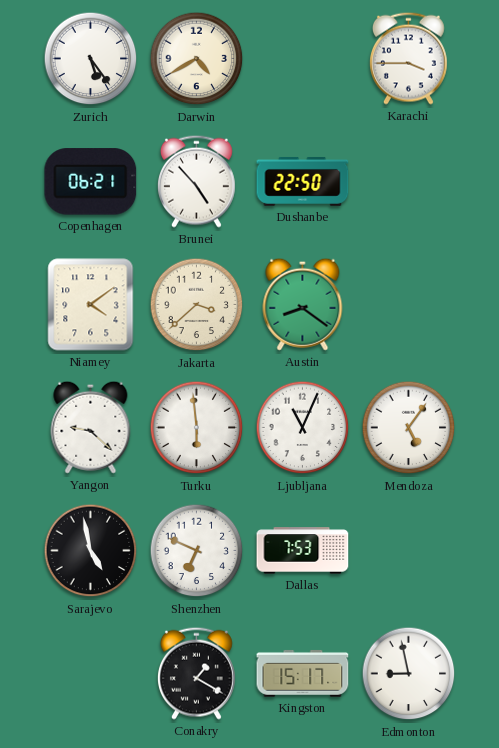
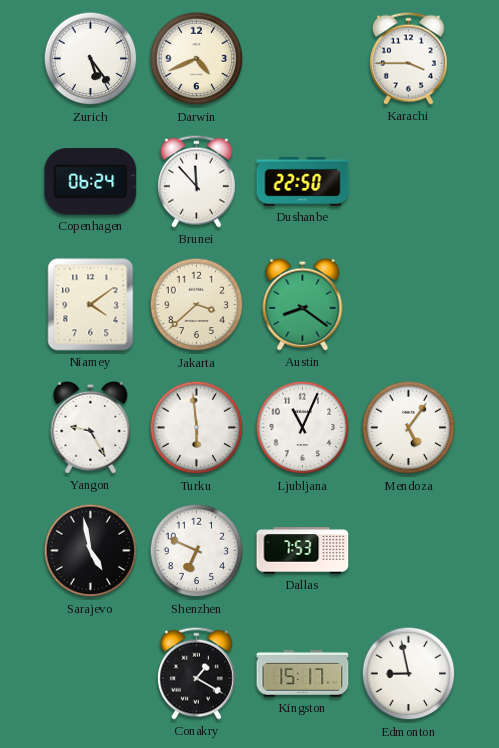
Darwin: 4:40 -> 4:41
Copenhagen: 06:21 -> 06:24
Brunei: 4:53 -> 11:53
Yangon: 9:22 -> 9:25
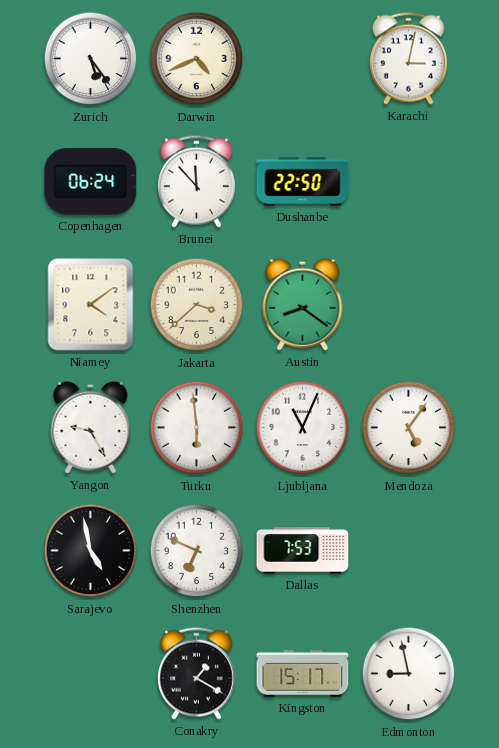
Karachi: 3:45 -> 3:02
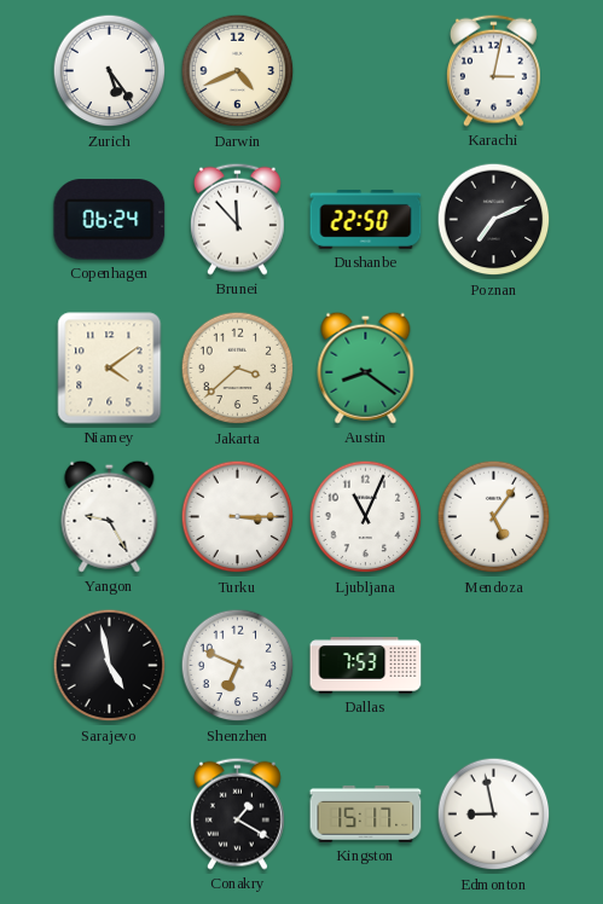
Poznan: none -> 7:11
Turku: 5:59 -> 3:15
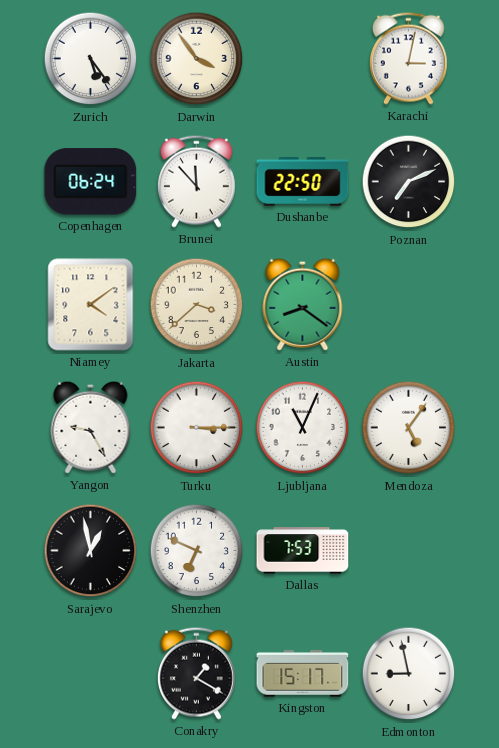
Darwin: 4:41 -> 3:54
Sarajevo: 4:58 -> 12:58
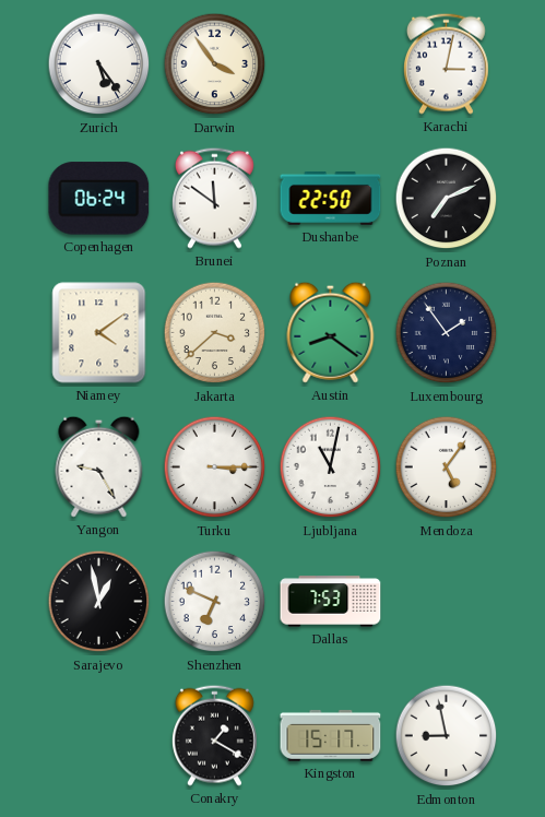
Brunei: 11:53 -> 11:51
Luxembourg: none -> 1:54
Ljubljana: 11:04 -> 11:02
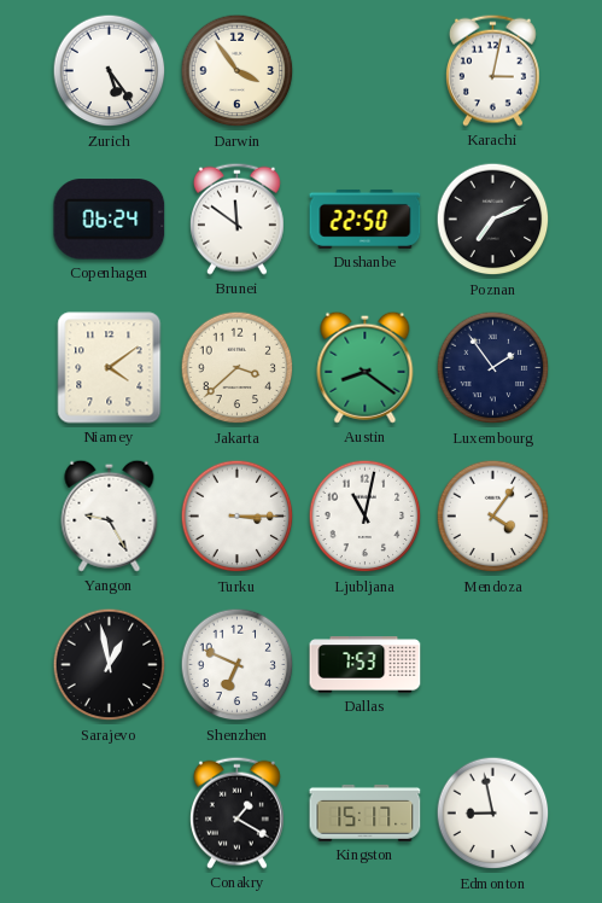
Mendoza: 5:06 -> 4:06
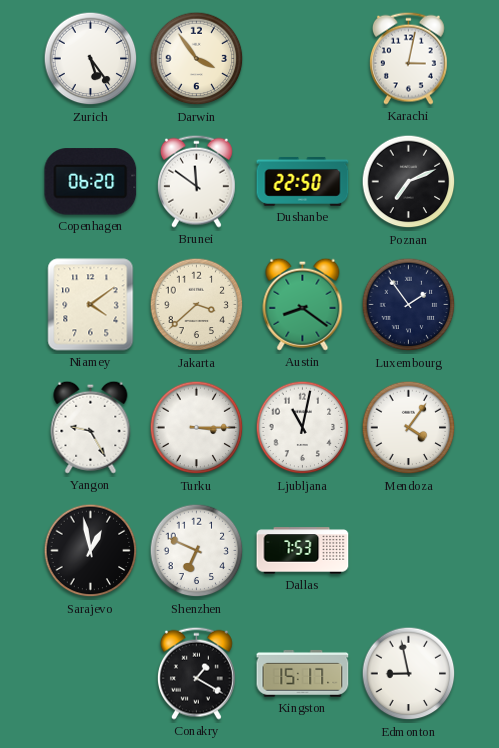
Copenhagen: 06:24 -> 06:20
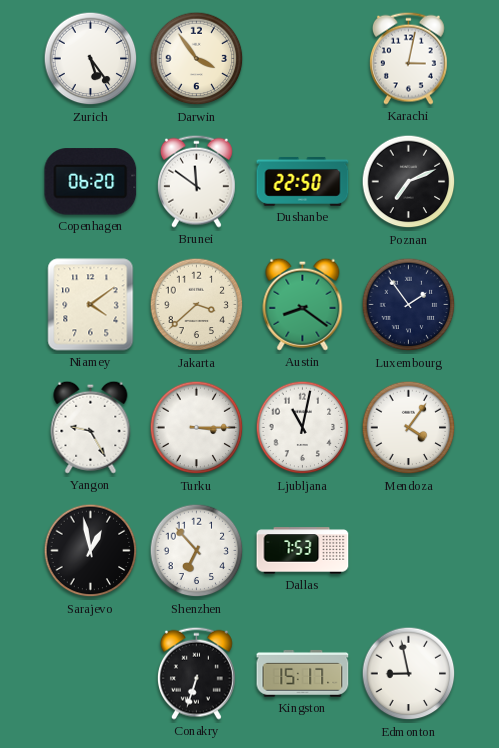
Shenzhen: 6:49 -> 6:53
Conakry: 1:20 -> 6:33
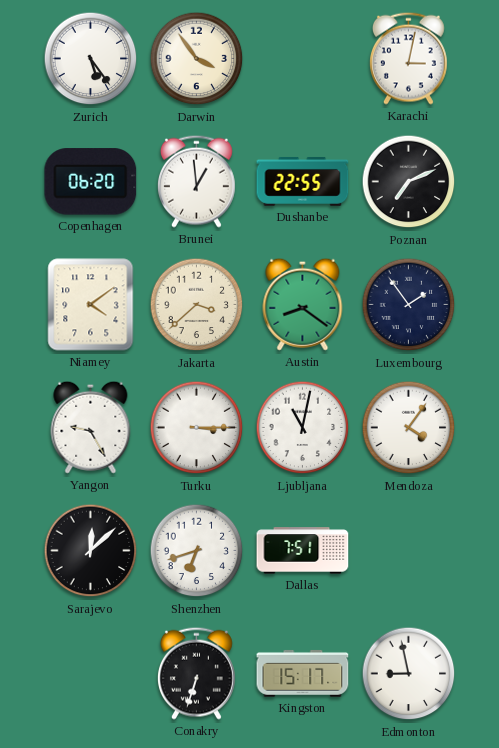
Brunei: 11:51 -> 12:59
Dushanbe: 22:50 -> 22:55
Sarajevo: 12:58 -> 12:08
Shenzhen: 6:53 -> 6:42
Dallas: 7:53 -> 7:51
